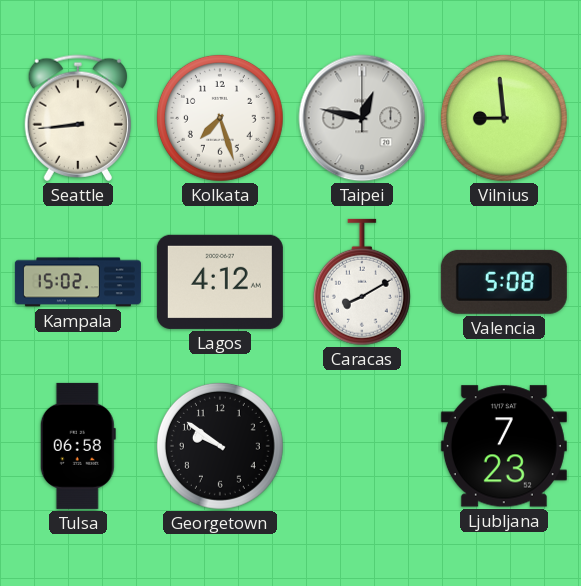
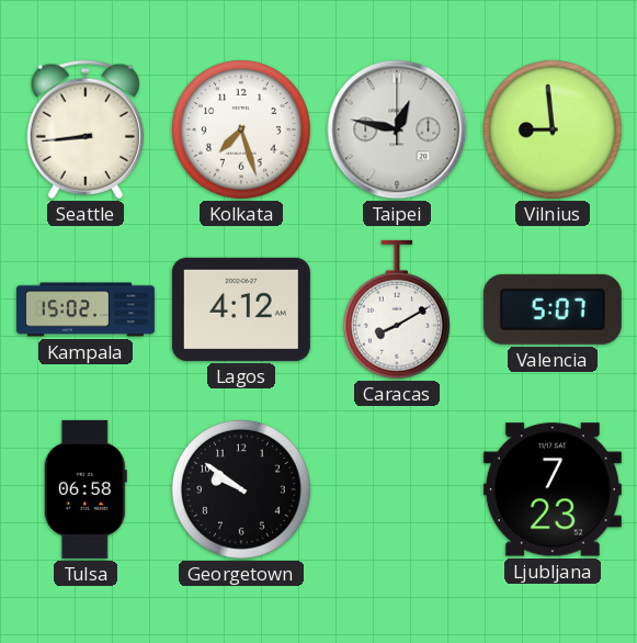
Valencia: 5:08 -> 5:07
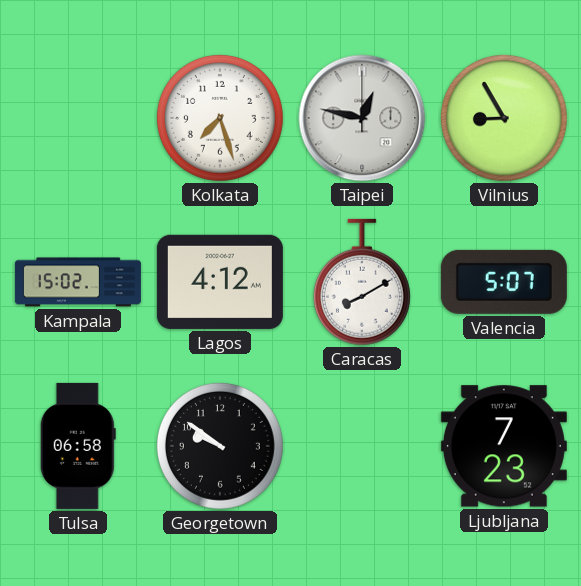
Seattle: 8:44 -> none
Vilnius: 8:59 -> 8:55
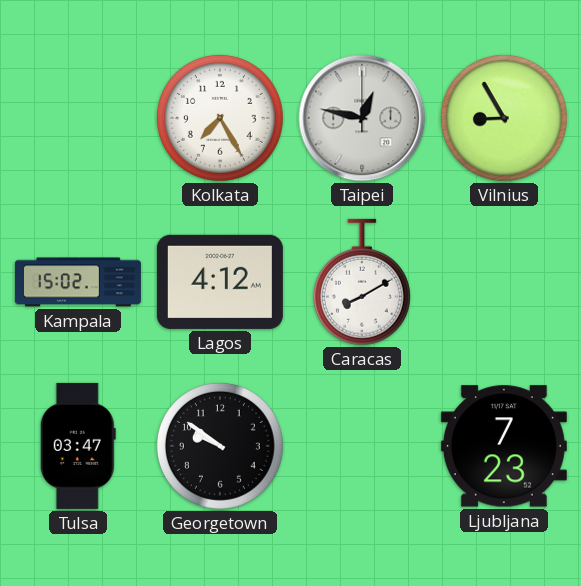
Kolkata: 7:27 -> 7:25
Valencia: 5:07 -> none
Tulsa: 06:58 -> 03:47
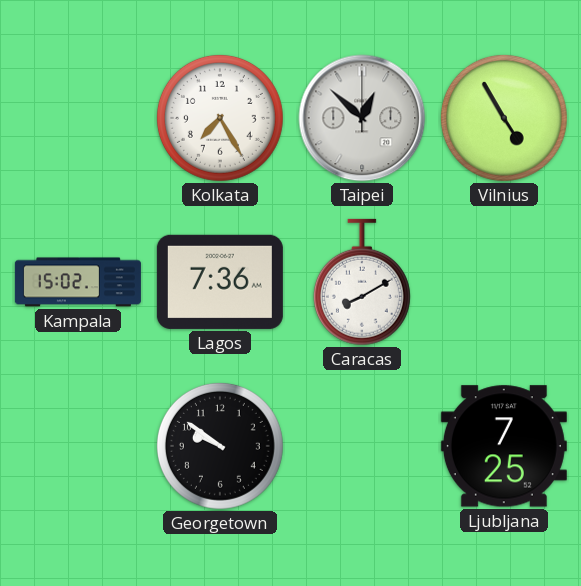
Taipei: 12:47 -> 12:52
Vilnius: 8:55 -> 4:55
Lagos: 4:12 -> 7:36
Tulsa: 03:47 -> none
Ljubljana: 7:23 -> 7:25
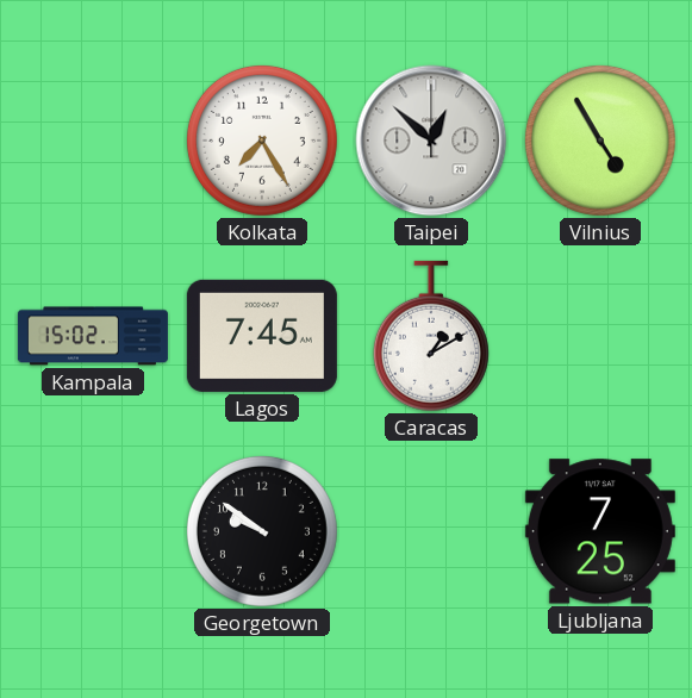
Lagos: 7:36 -> 7:45
Caracas: 8:10 -> 1:10
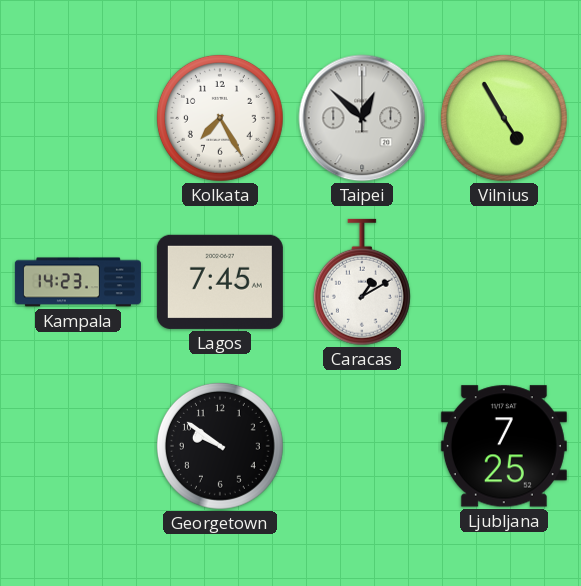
Kampala: 15:02 -> 14:23
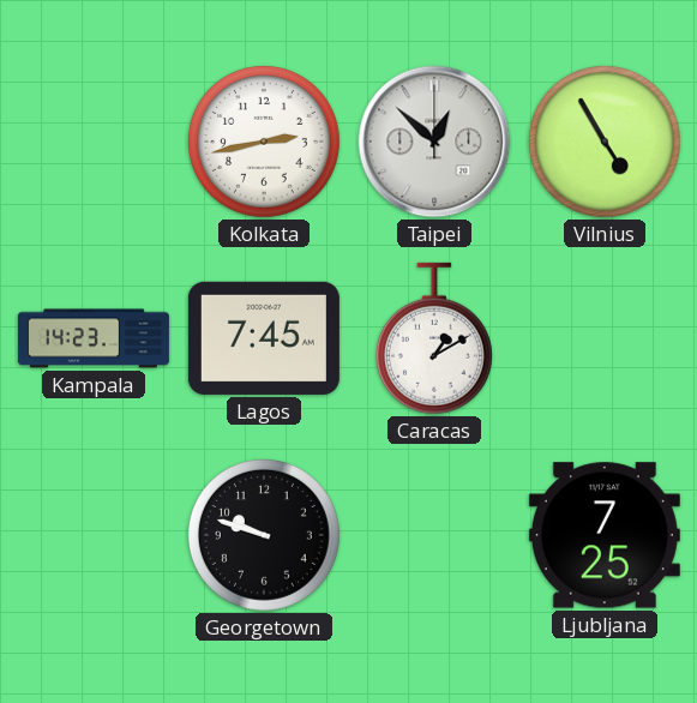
Kolkata: 7:25 -> 2:43
Georgetown: 9:51 -> 9:48
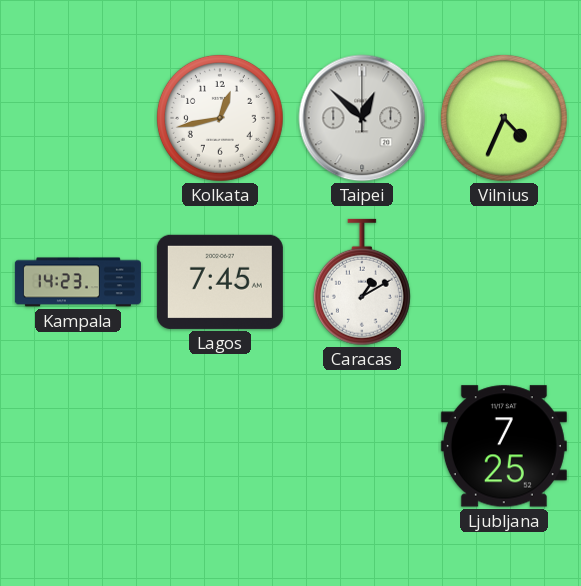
Kolkata: 2:43 -> 12:43
Vilnius: 4:55 -> 4:34
Georgetown: 9:48 -> none
